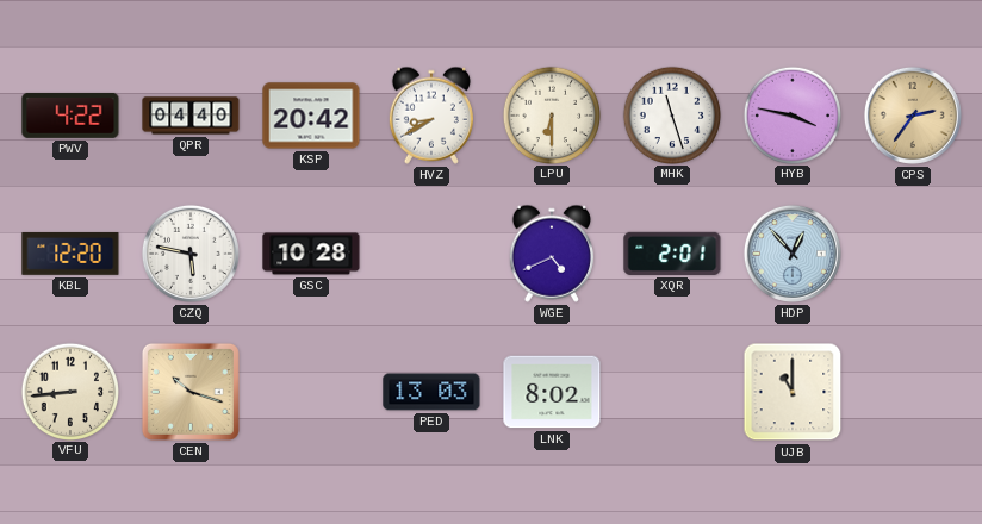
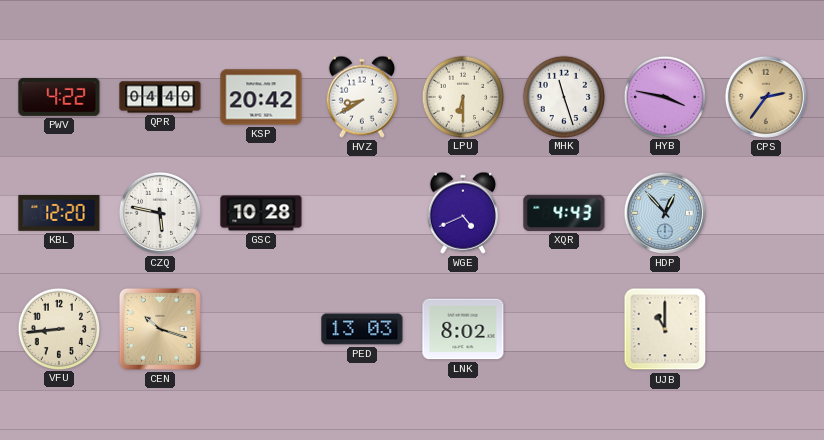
XQR: 2:01 -> 4:43
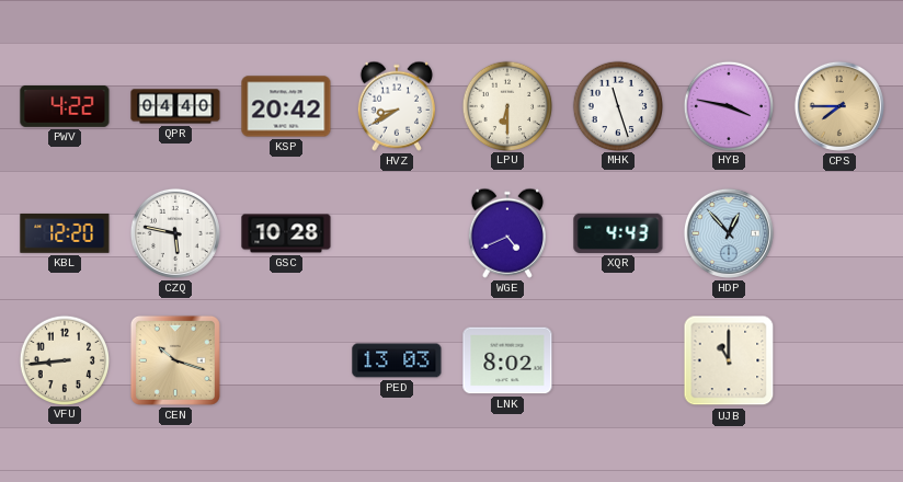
CPS: 2:36 -> 7:45
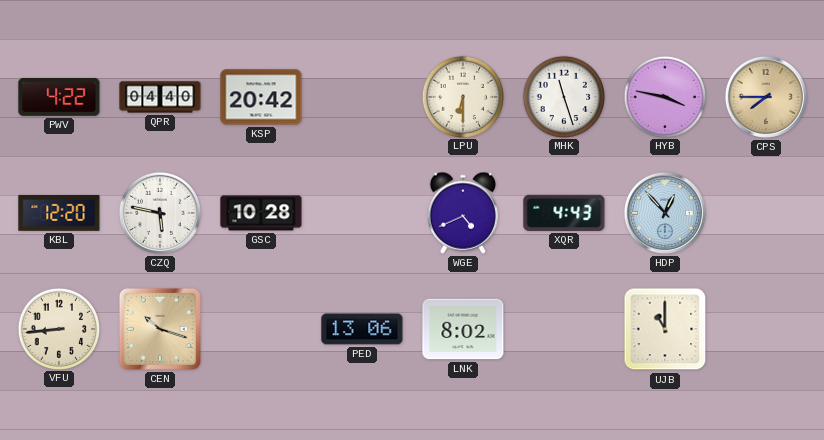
HVZ: 8:40 -> none
PED: 13:03 -> 13:06
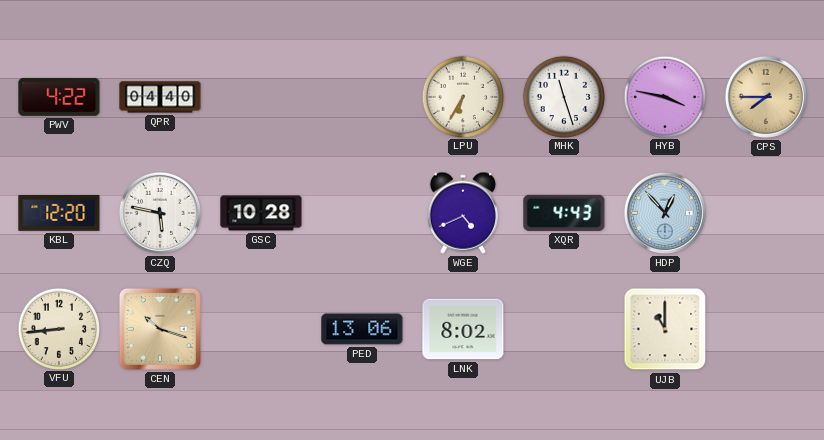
KSP: 20:42 -> none
LPU: 6:30 -> 6:35
